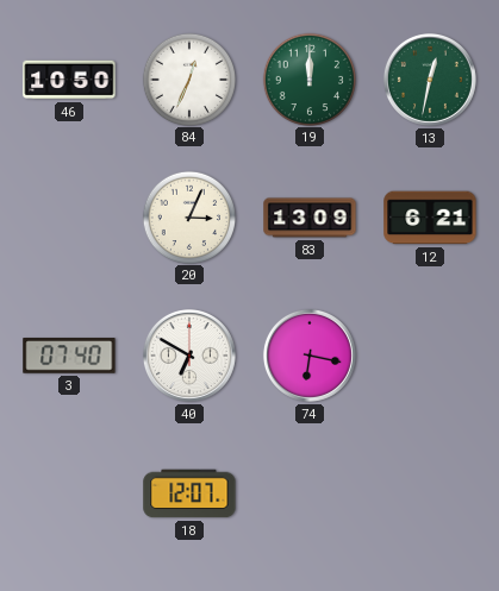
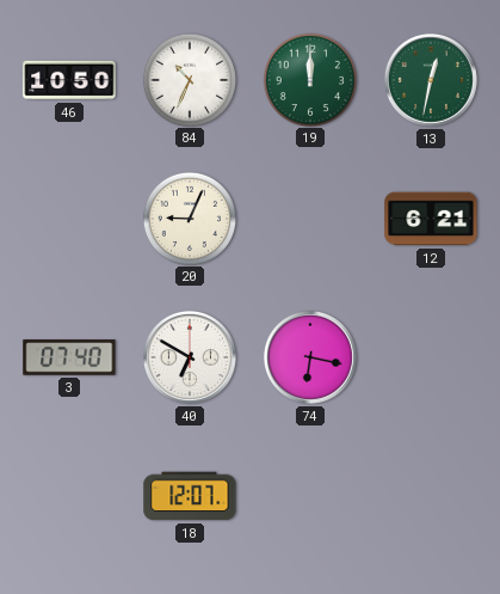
84: 12:34 -> 10:34
20: 3:04 -> 9:04
83: 13:09 -> none
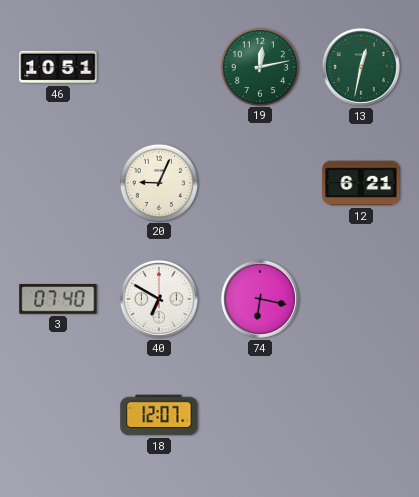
46: 10:50 -> 10:51
84: 10:34 -> none
19: 12:00 -> 12:13
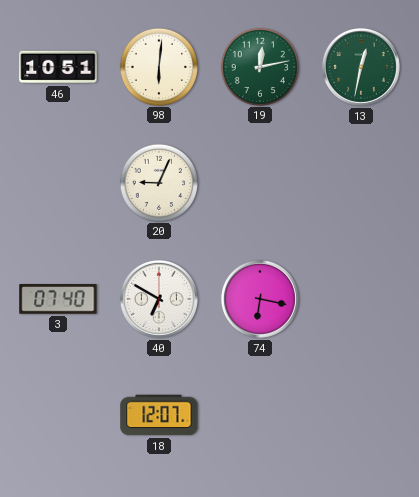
98: none -> 6:01
12: 6:21 -> none
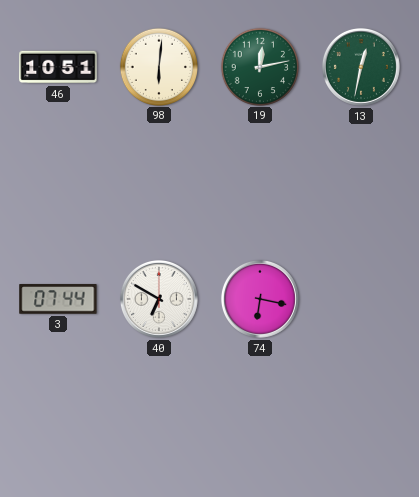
20: 9:04 -> none
3: 07:40 -> 07:44
18: 12:07 -> none
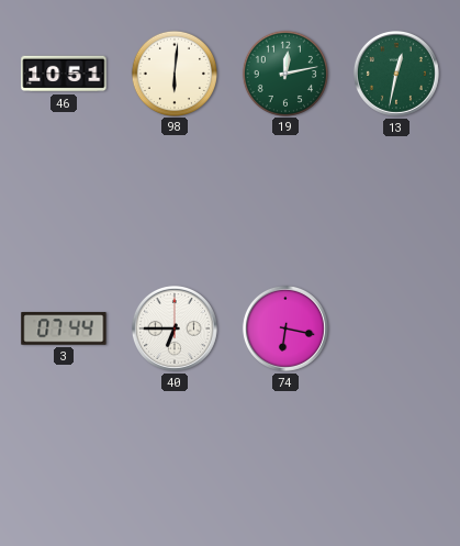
40: 6:50 -> 6:45
